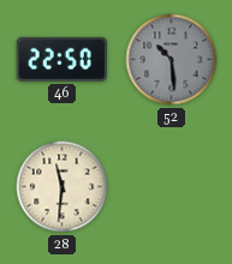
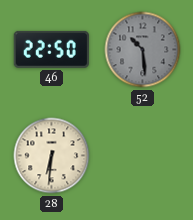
28: 11:31 -> 6:31
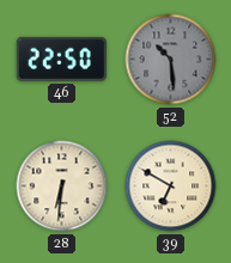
39: none -> 6:50
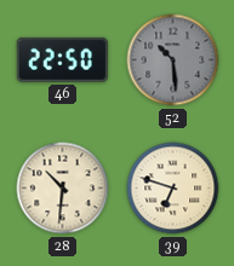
28: 6:31 -> 10:31
39: 6:50 -> 6:48
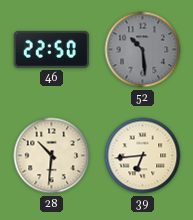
39: 6:48 -> 6:44
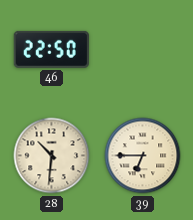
52: 10:29 -> none
39: 6:44 -> 6:45
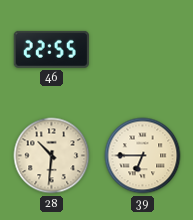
46: 22:50 -> 22:55
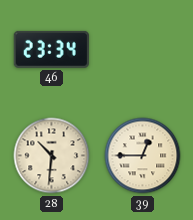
46: 22:55 -> 23:34
39: 6:45 -> 12:45
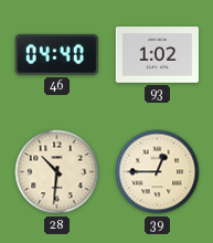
46: 23:34 -> 04:40
93: none -> 1:02
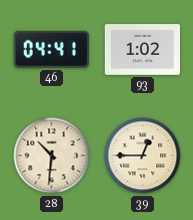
46: 04:40 -> 04:41
